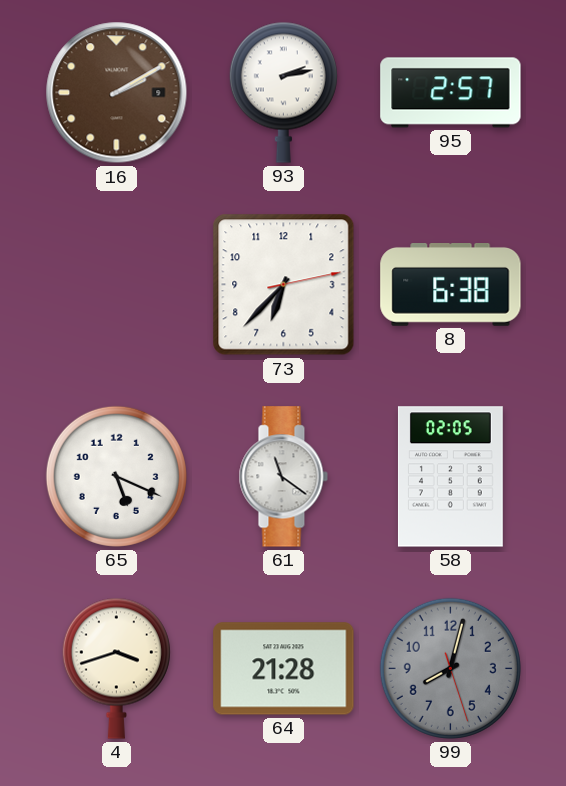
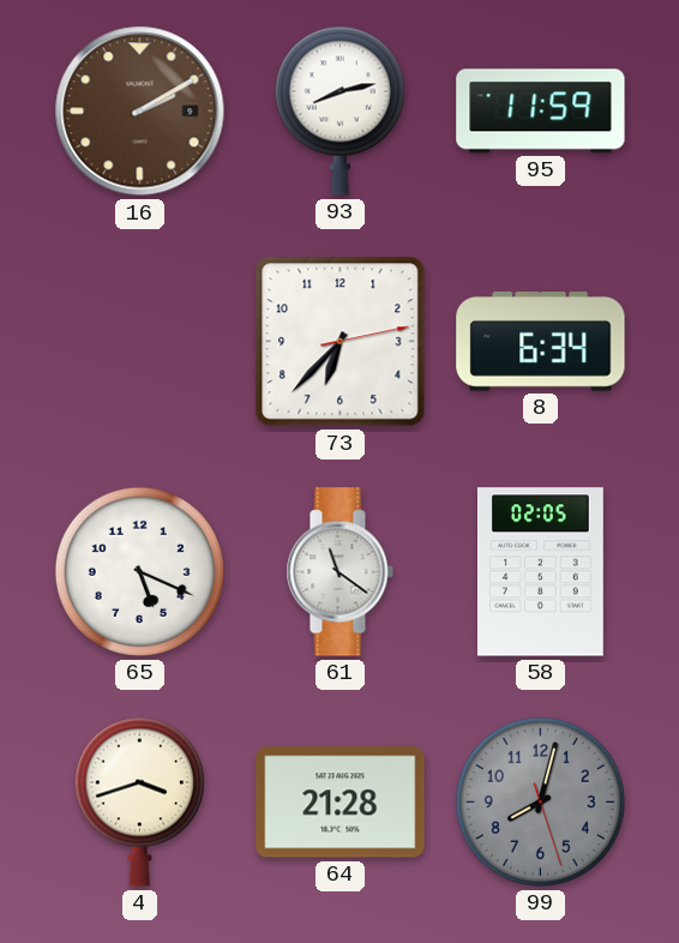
93: 2:13 -> 8:13
95: 2:57 -> 11:59
8: 6:38 -> 6:34
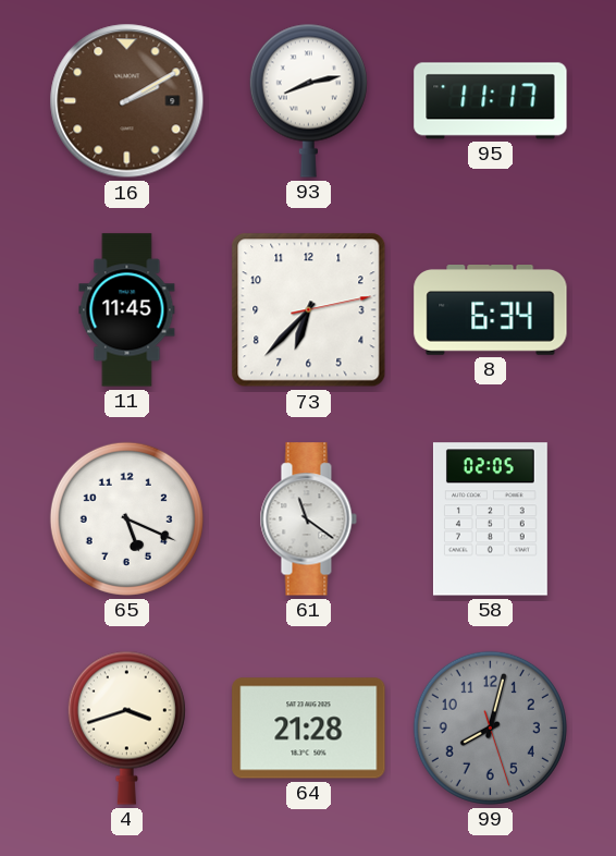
95: 11:59 -> 11:17
11: none -> 11:45
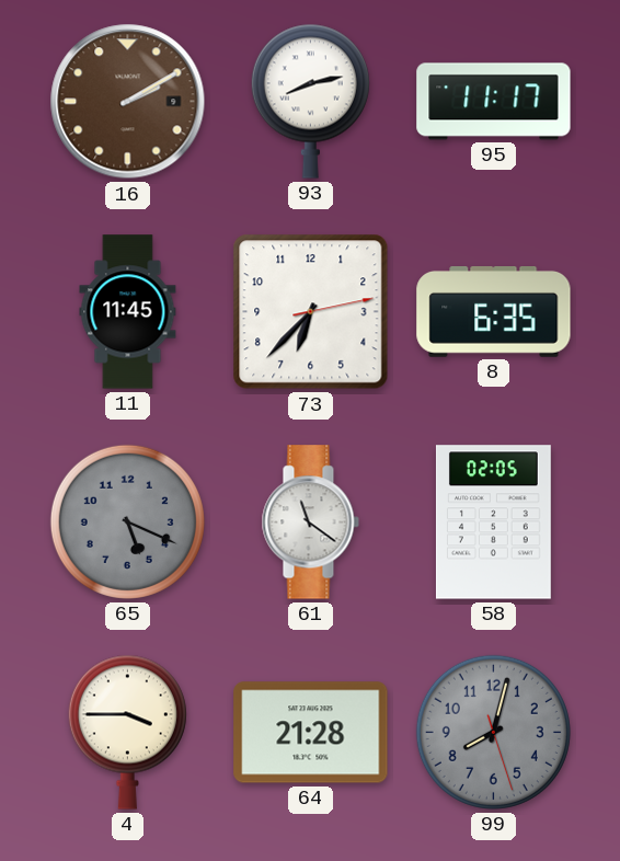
8: 6:34 -> 6:35
65 dial: white -> grey
4: 3:42 -> 3:45
